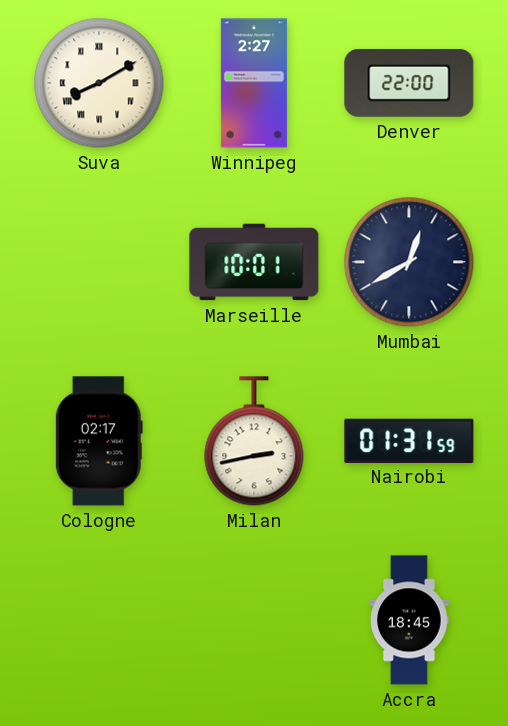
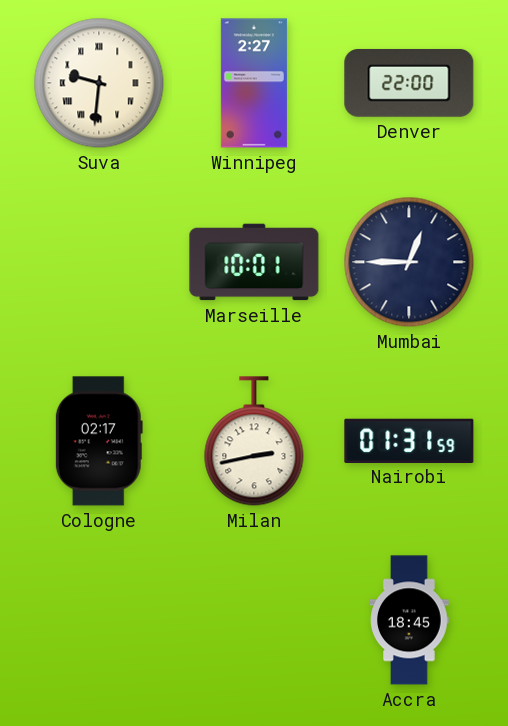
Suva: 8:10 -> 9:31
Mumbai: 12:40 -> 12:45
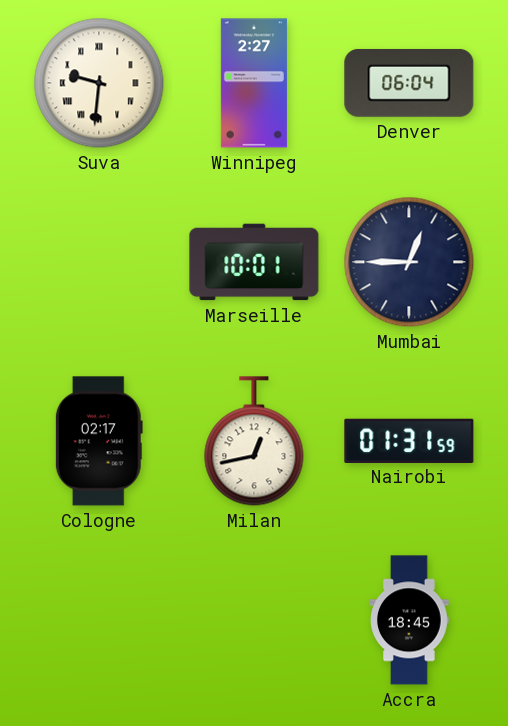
Denver: 22:00 -> 06:04
Milan: 2:43 -> 12:43
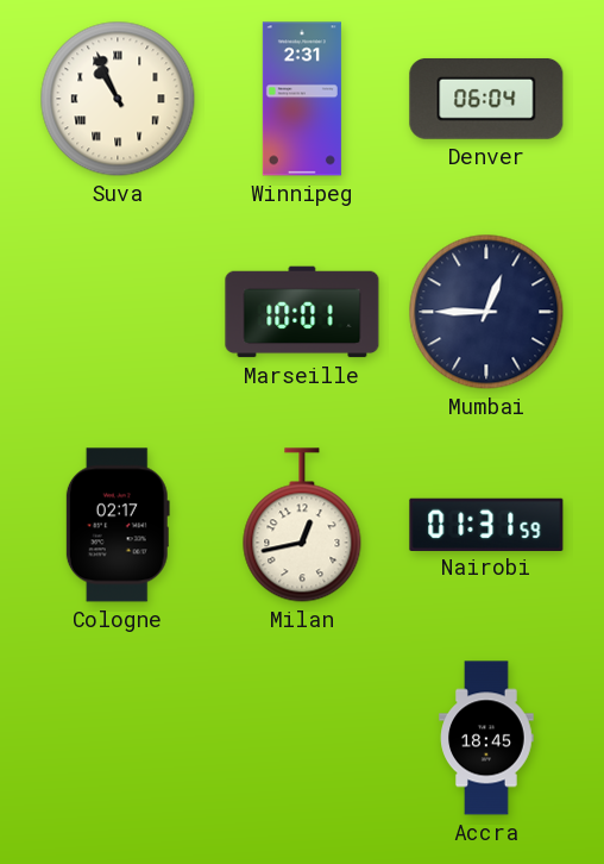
Suva: 9:31 -> 10:56
Winnipeg: 2:27 -> 2:31
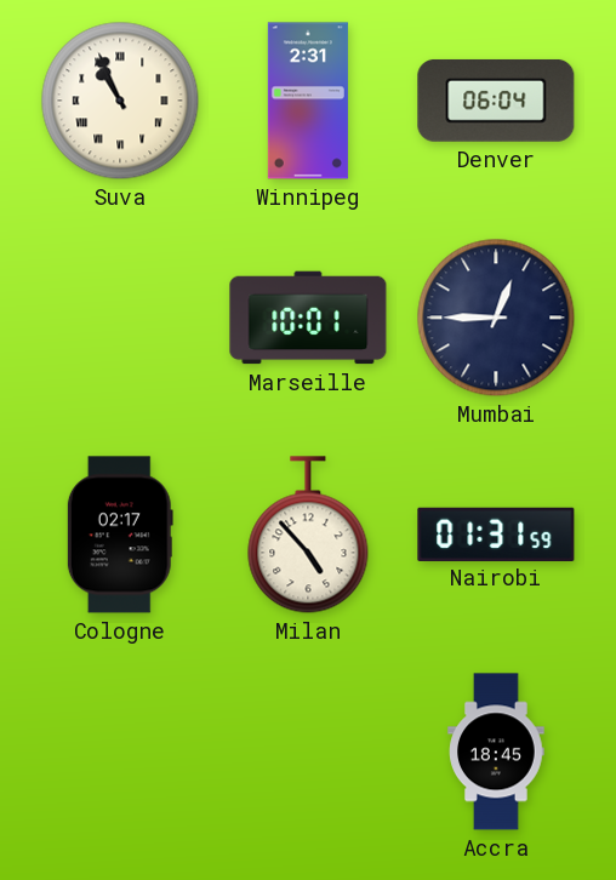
Milan: 12:43 -> 4:53
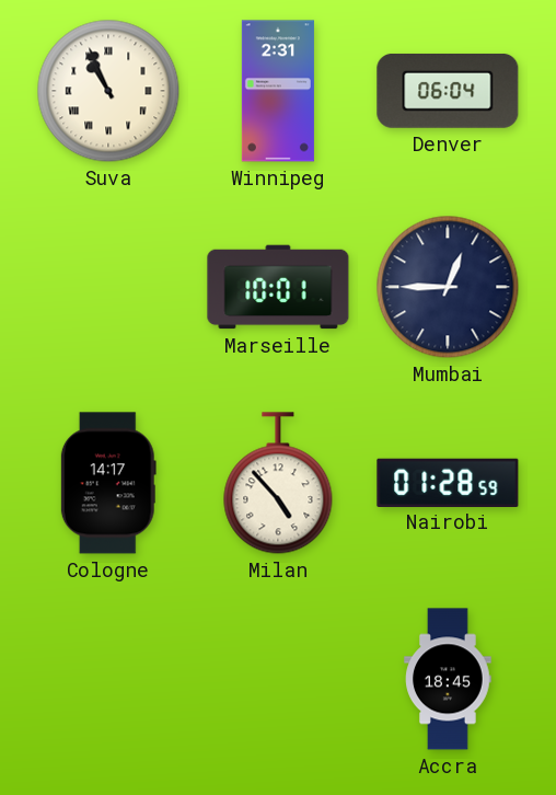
Cologne: 02:17 -> 14:17
Nairobi: 01:31 -> 01:28
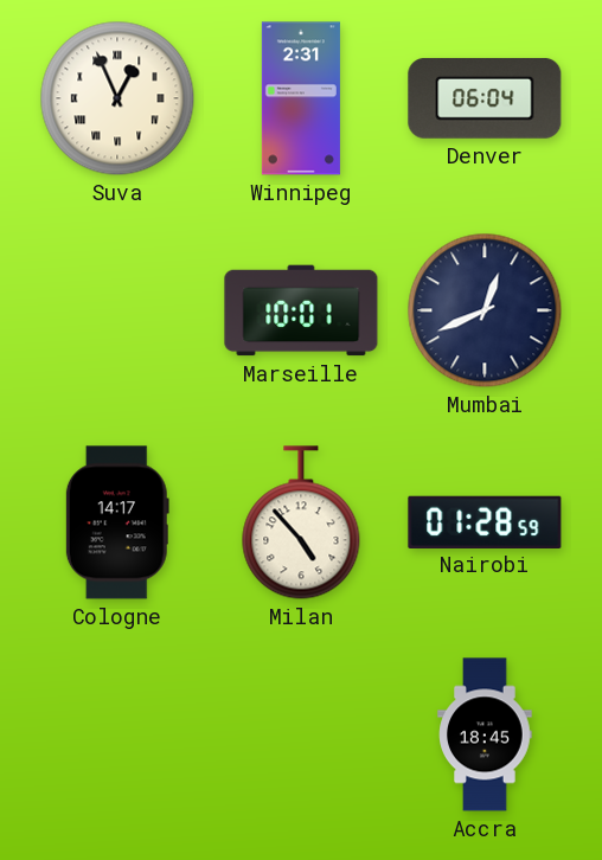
Suva: 10:56 -> 12:56
Mumbai: 12:45 -> 12:41
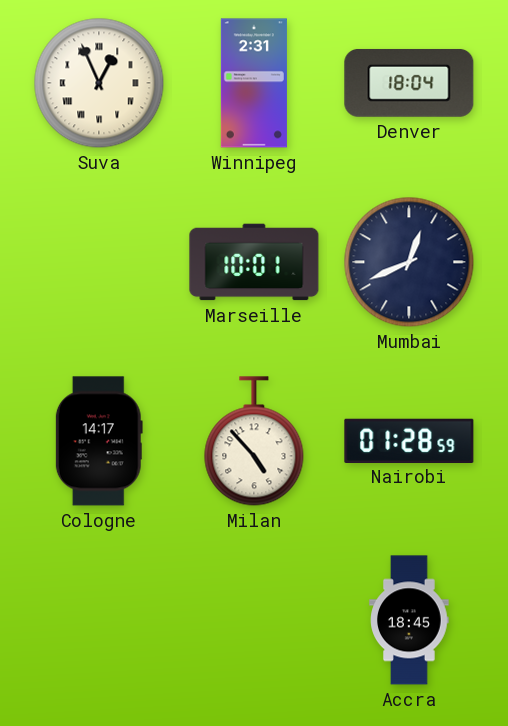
Denver: 06:04 -> 18:04
